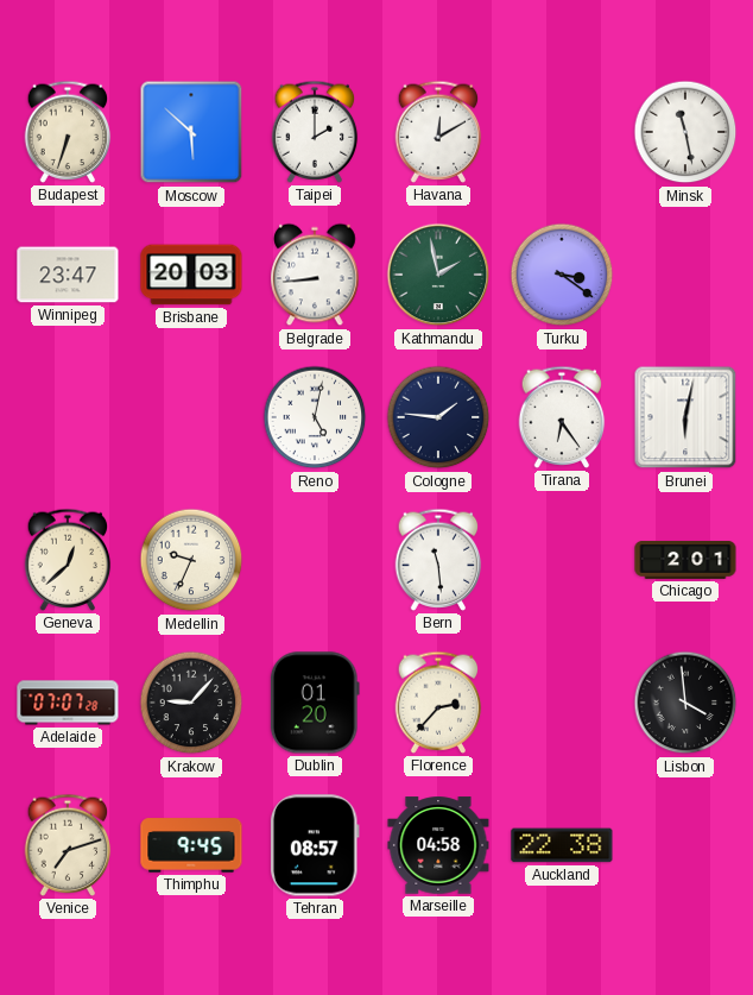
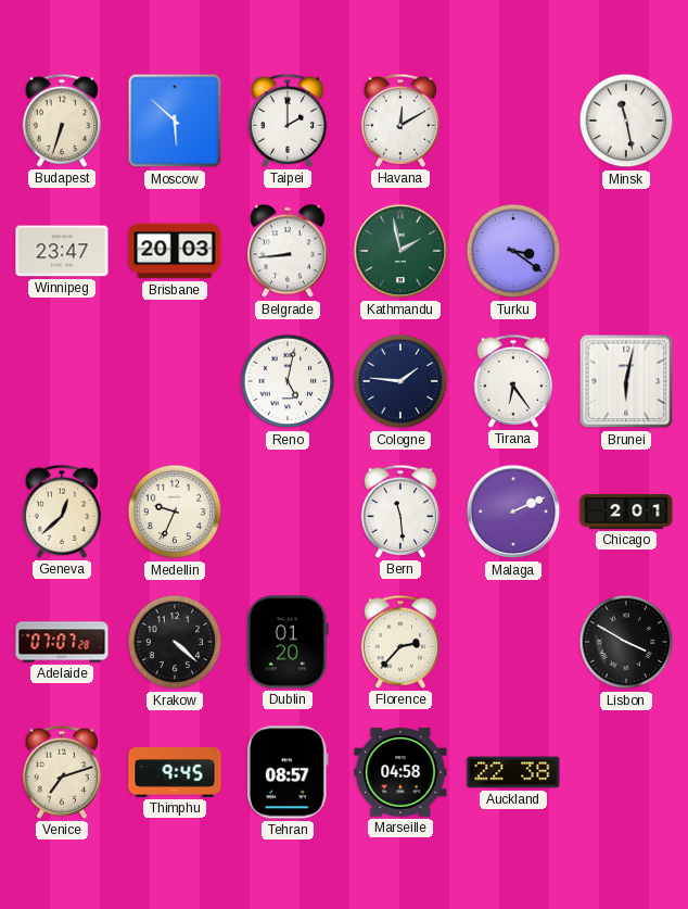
Malaga: none -> 2:11
Krakow: 9:07 -> 4:22
Lisbon: 3:59 -> 3:50
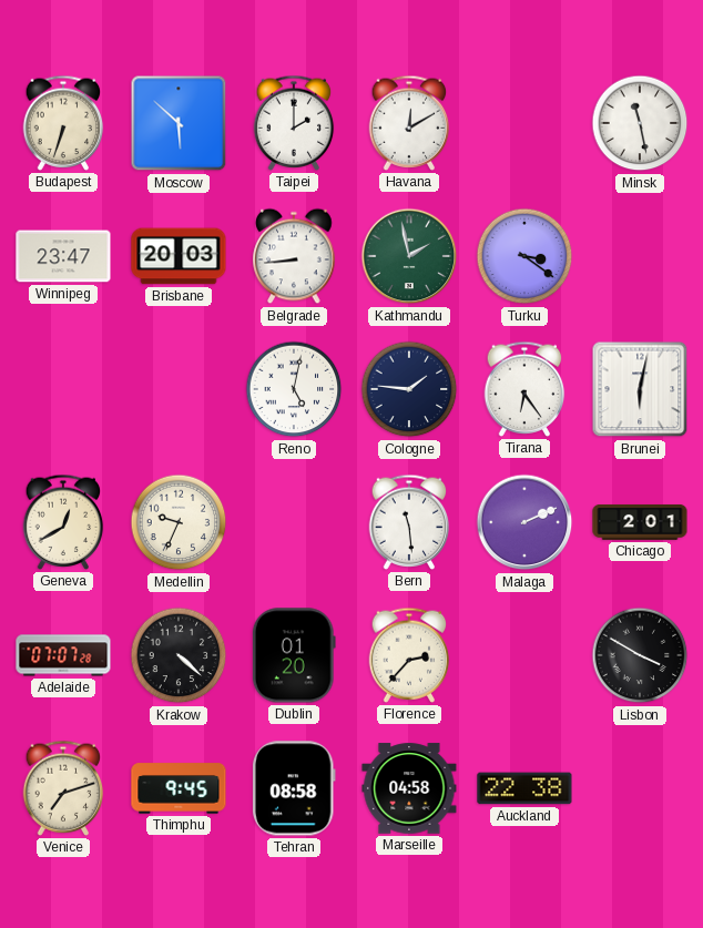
Geneva: 12:38 -> 12:40
Tehran: 08:57 -> 08:58
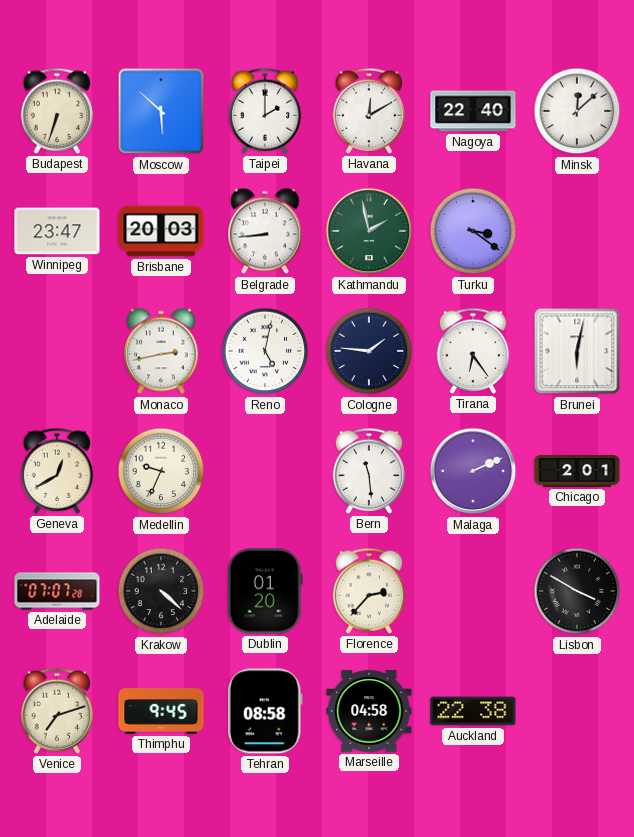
Nagoya: none -> 22:40
Minsk: 11:28 -> 12:08
Monaco: none -> 2:43
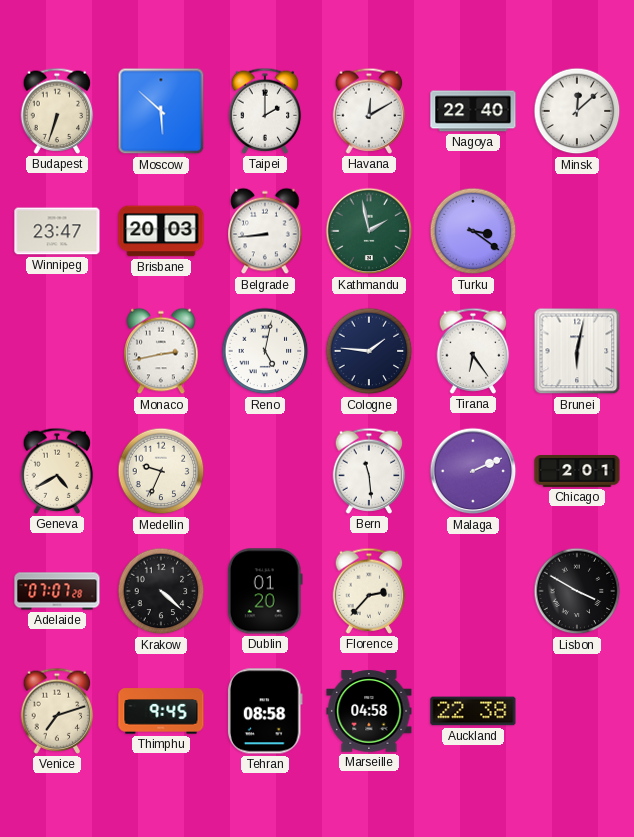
Geneva: 12:40 -> 4:40
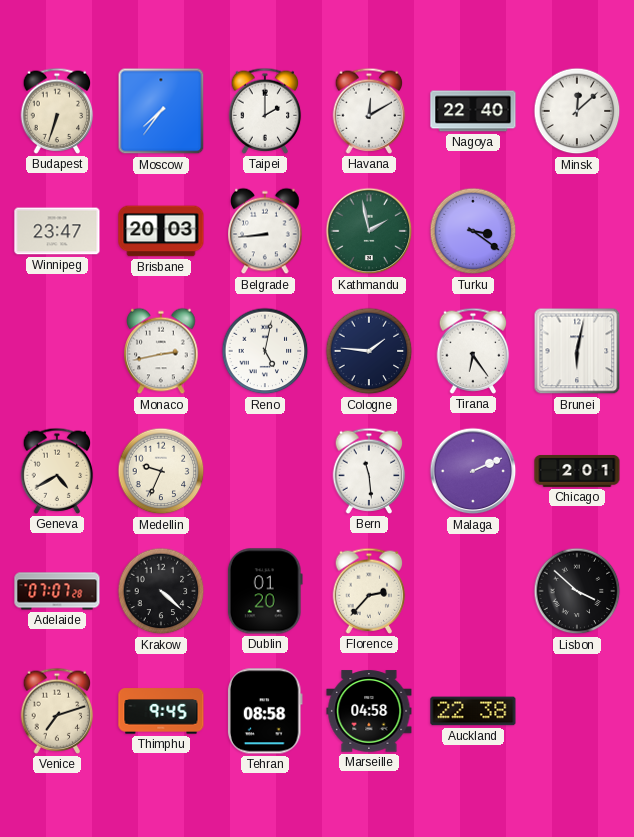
Moscow: 5:52 -> 7:36
Lisbon: 3:50 -> 3:52
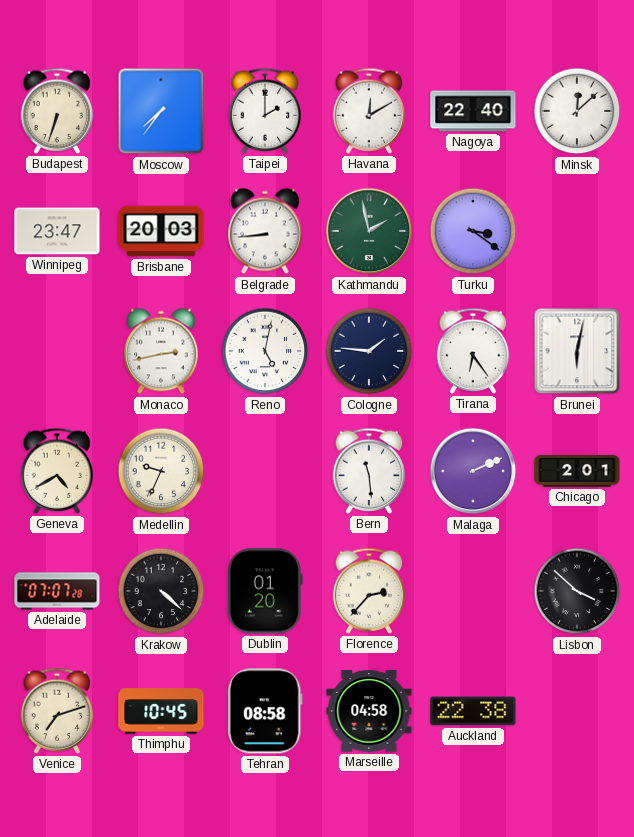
Thimphu: 9:45 -> 10:45
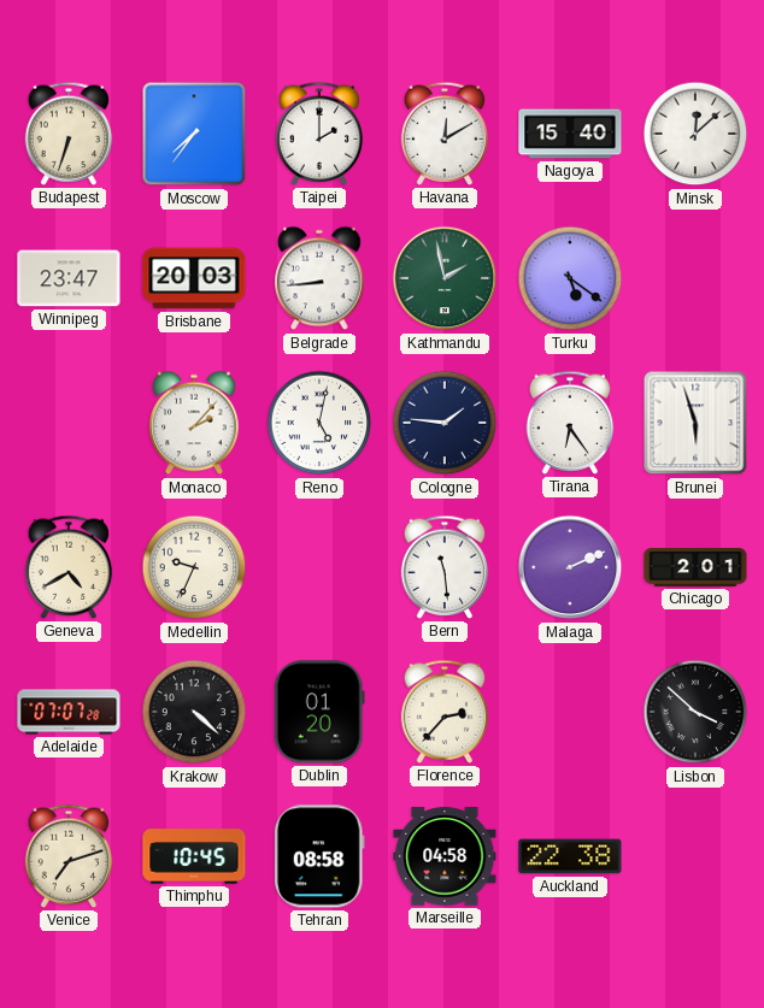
Nagoya: 22:40 -> 15:40
Turku: 3:21 -> 5:21
Monaco: 2:43 -> 2:07
Brunei: 6:02 -> 5:57
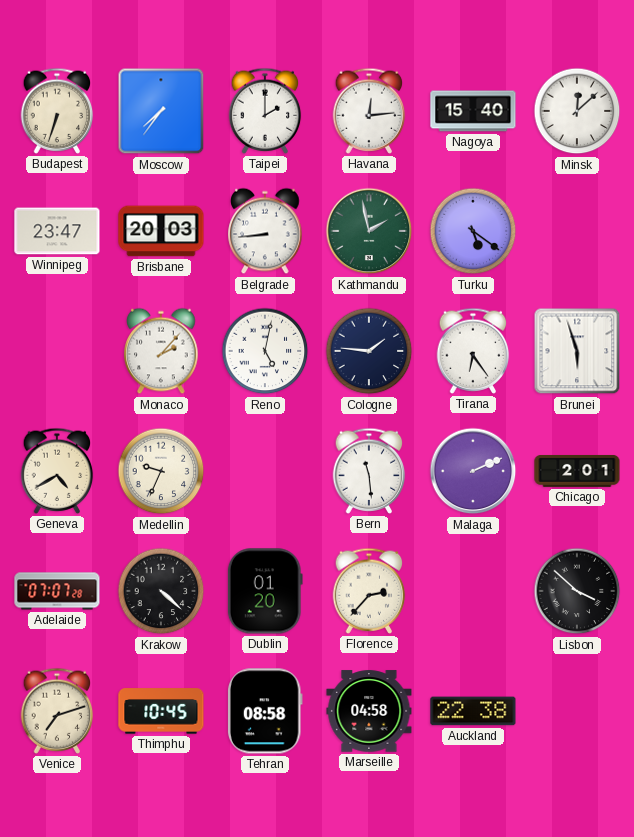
Havana: 12:10 -> 12:14
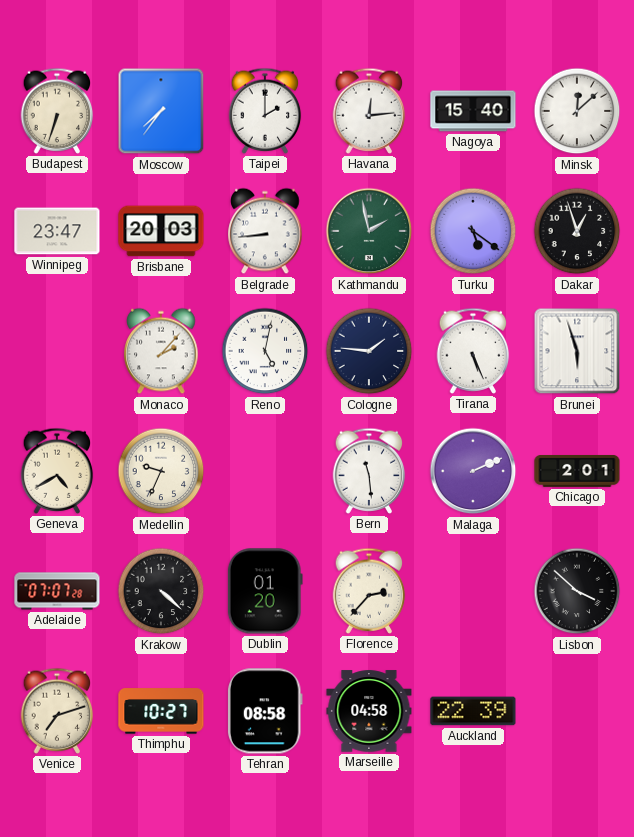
Dakar: none -> 12:57
Tirana: 6:24 -> 5:26
Thimphu: 10:45 -> 10:27
Auckland: 22:38 -> 22:39
